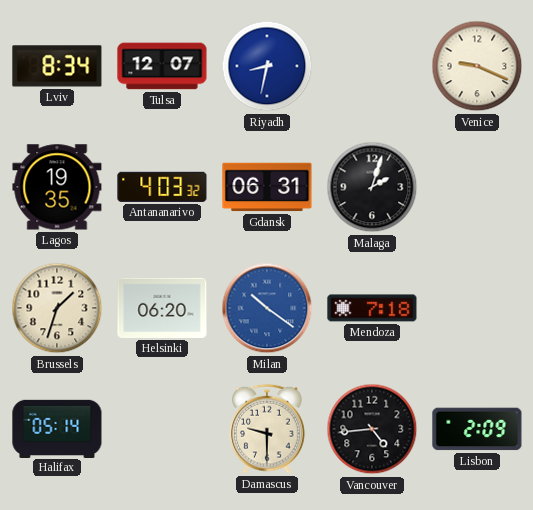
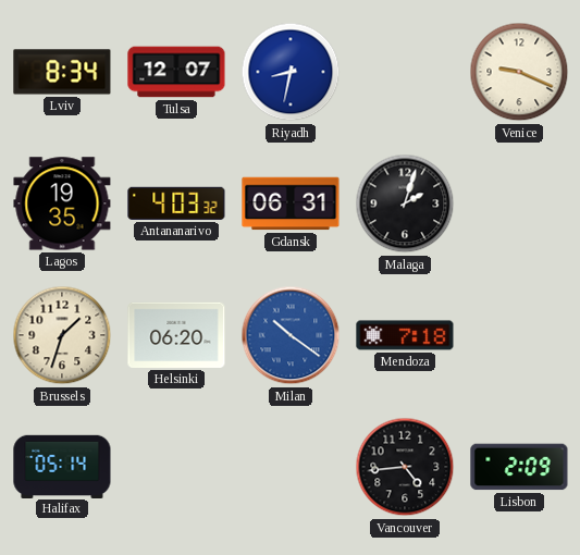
Damascus: 9:30 -> none
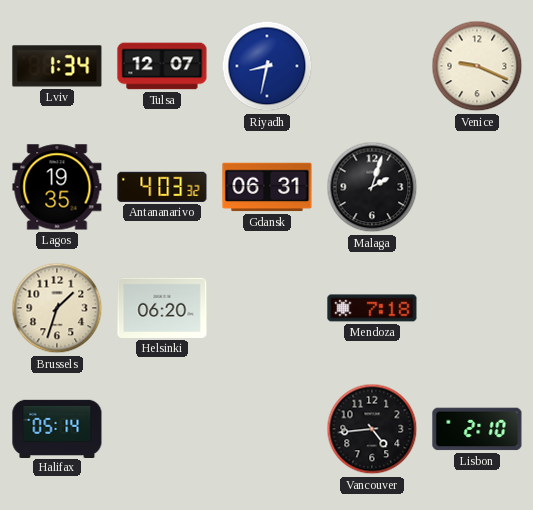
Lviv: 8:34 -> 1:34
Milan: 10:21 -> none
Lisbon: 2:09 -> 2:10
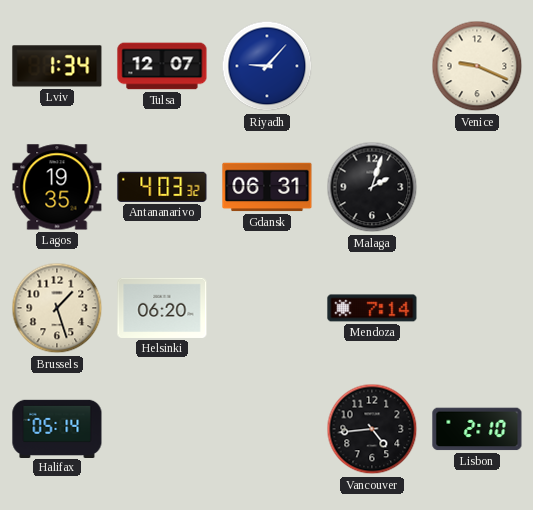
Riyadh: 8:32 -> 9:07
Brussels: 1:33 -> 1:27
Mendoza: 7:18 -> 7:14
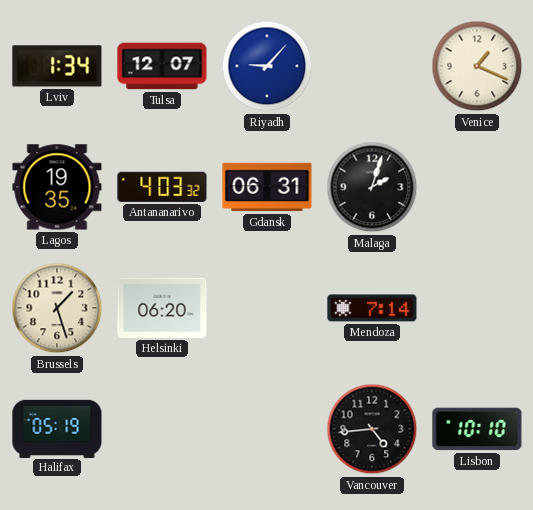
Venice: 9:19 -> 1:19
Halifax: 05:14 -> 05:19
Lisbon: 2:10 -> 10:10
